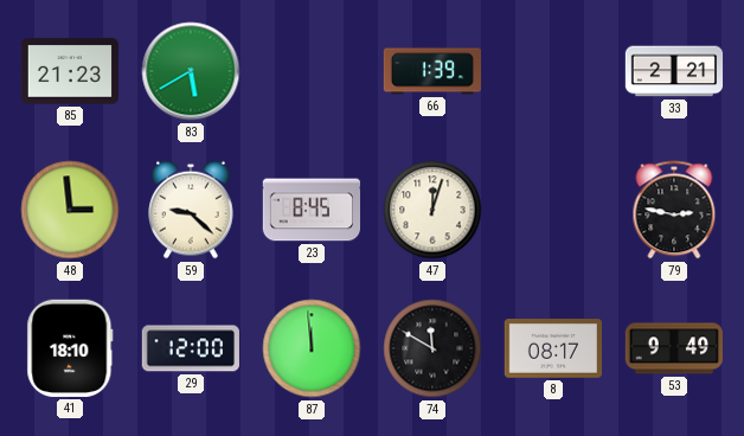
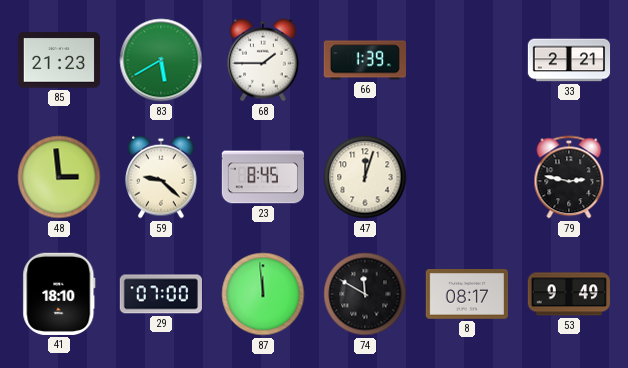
68: none -> 1:45
29: 12:00 -> 07:00
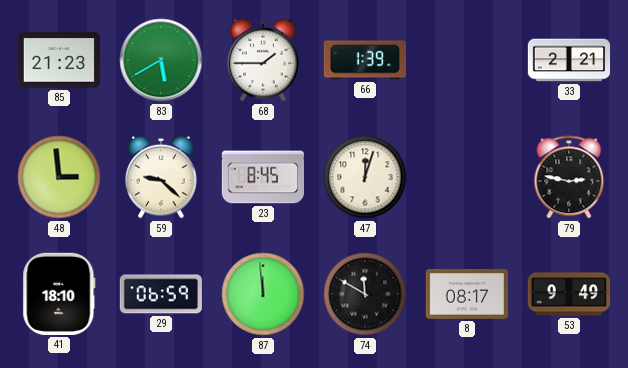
29: 07:00 -> 06:59
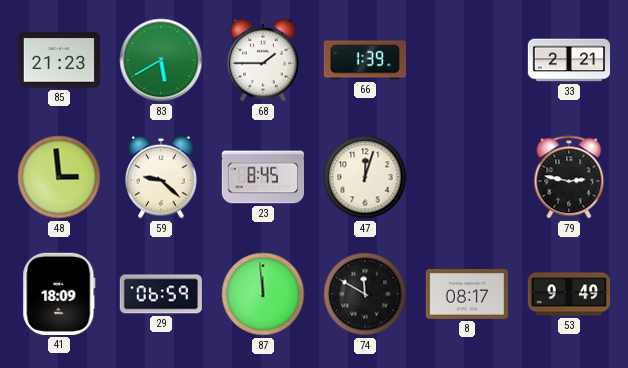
41: 18:10 -> 18:09
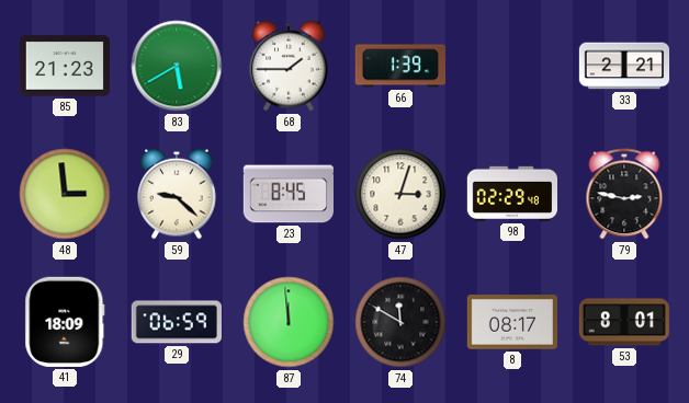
47: 12:03 -> 3:03
98: none -> 02:29
53: 9:49 -> 8:01
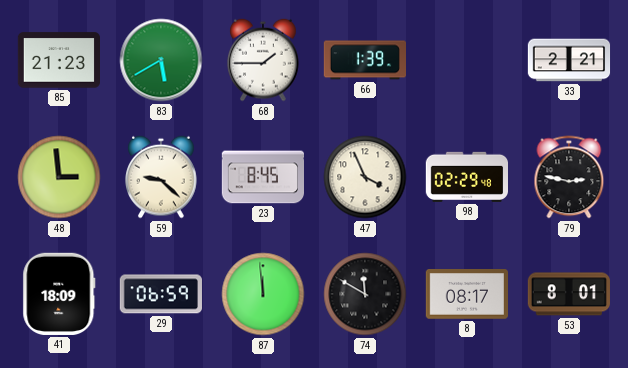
47: 3:03 -> 3:56
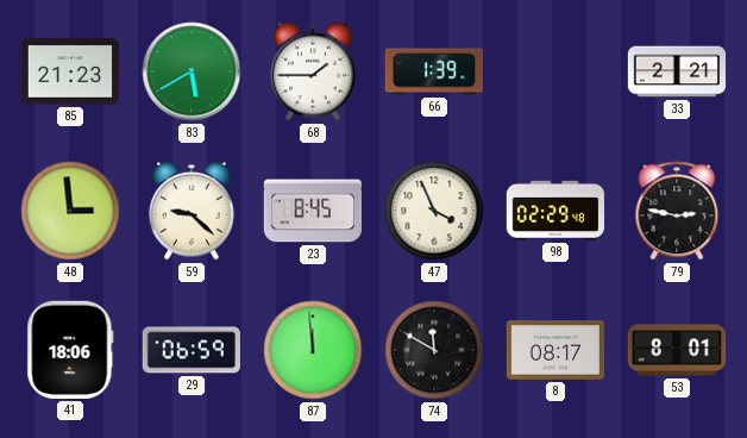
41: 18:09 -> 18:06
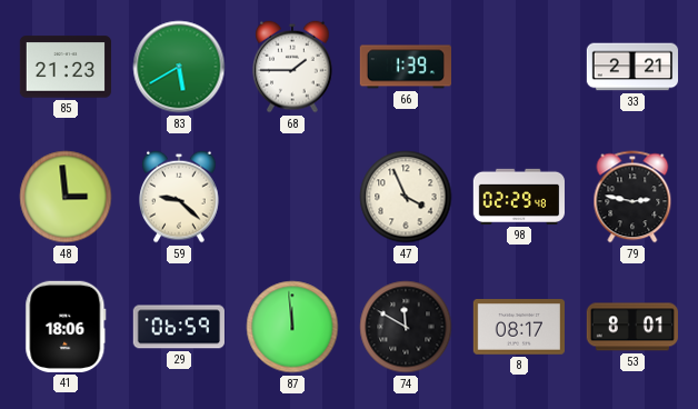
23: 8:45 -> none
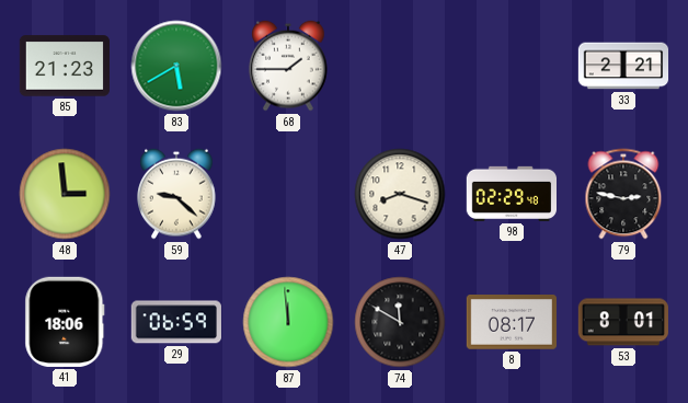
66: 1:39 -> none
47: 3:56 -> 8:18
